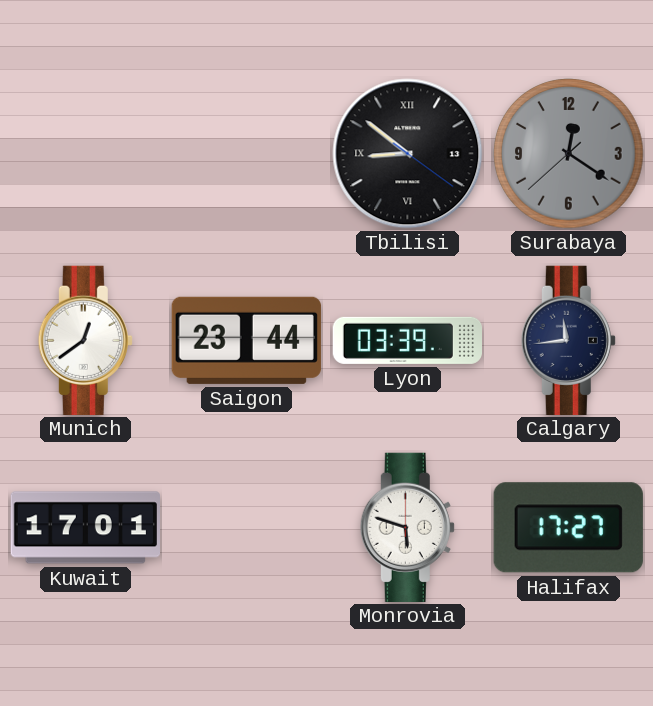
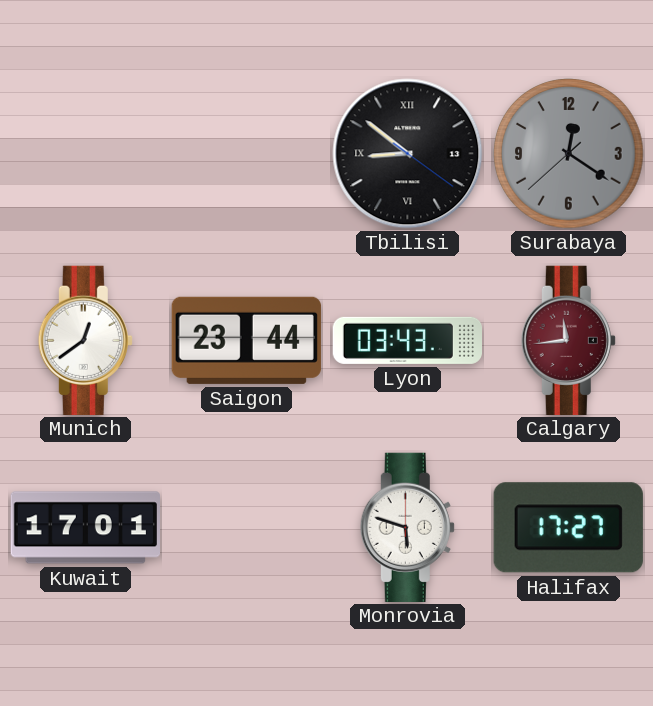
Lyon: 03:39 -> 03:43
Calgary dial: navy -> burgundy
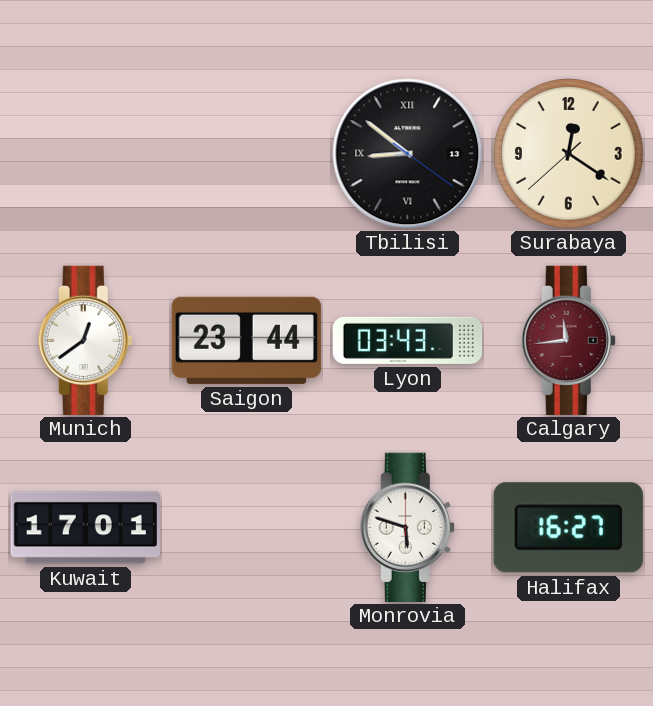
Surabaya dial: grey -> cream
Halifax: 17:27 -> 16:27
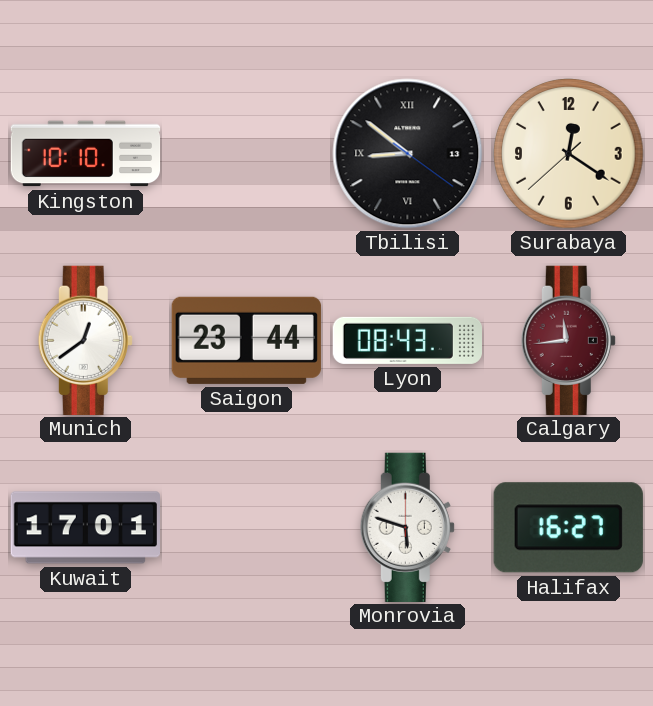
Kingston: none -> 10:10
Lyon: 03:43 -> 08:43
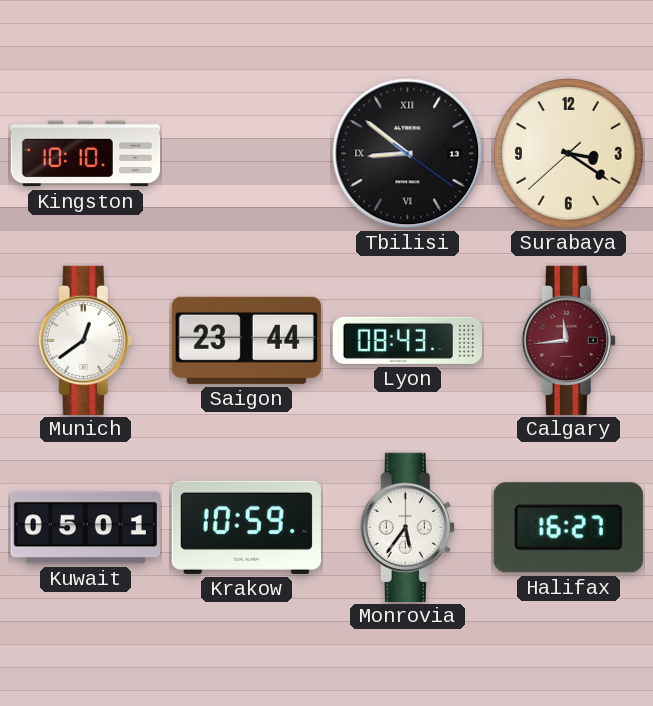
Surabaya: 12:20 -> 3:20
Kuwait: 17:01 -> 05:01
Krakow: none -> 10:59
Monrovia: 5:48 -> 5:36
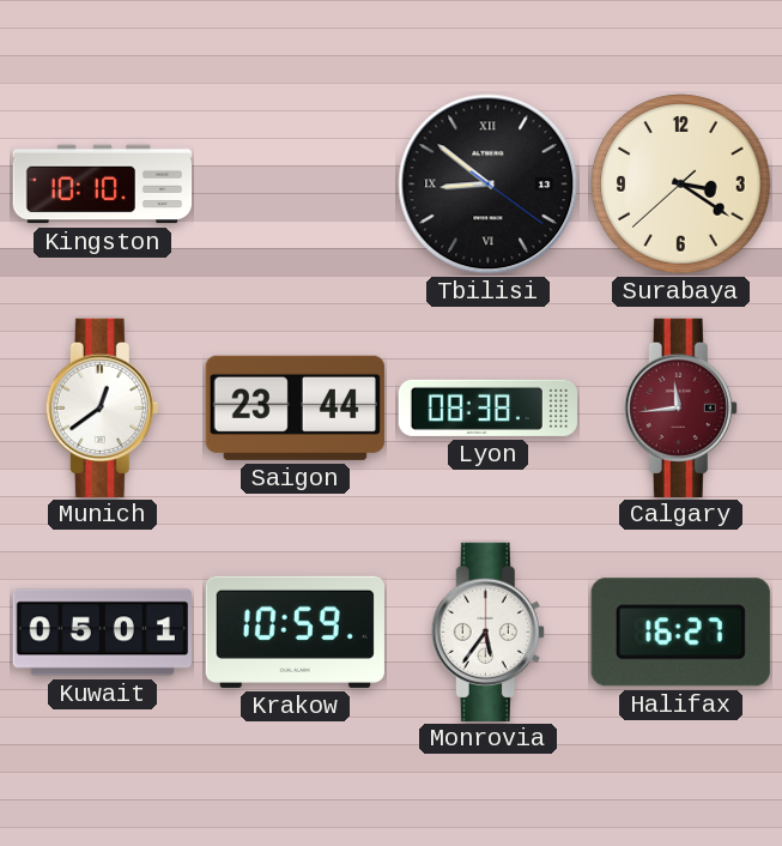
Lyon: 08:43 -> 08:38
